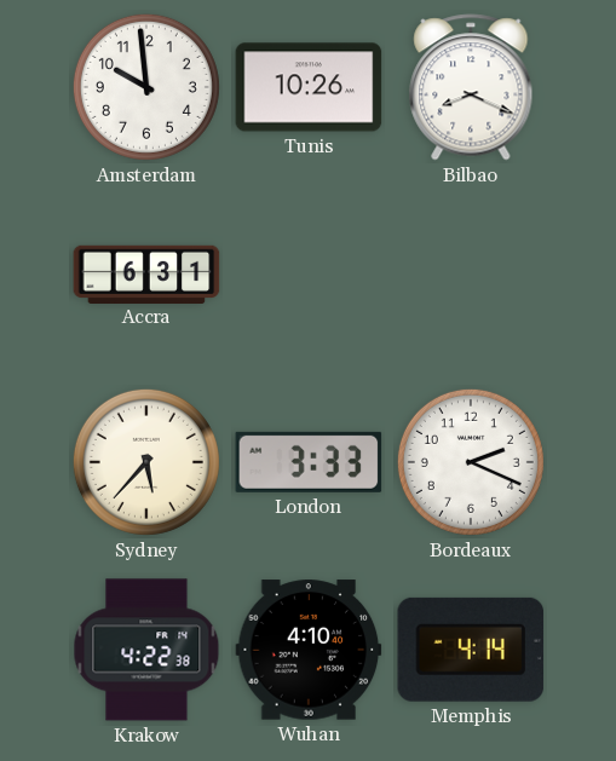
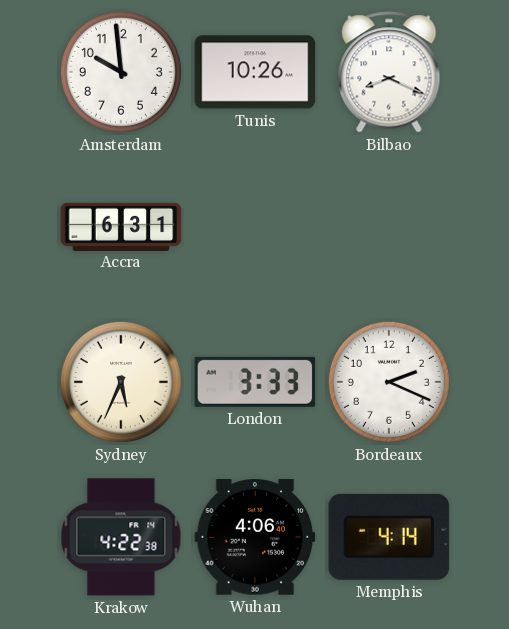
Sydney: 5:37 -> 5:34
Wuhan: 4:10 -> 4:06
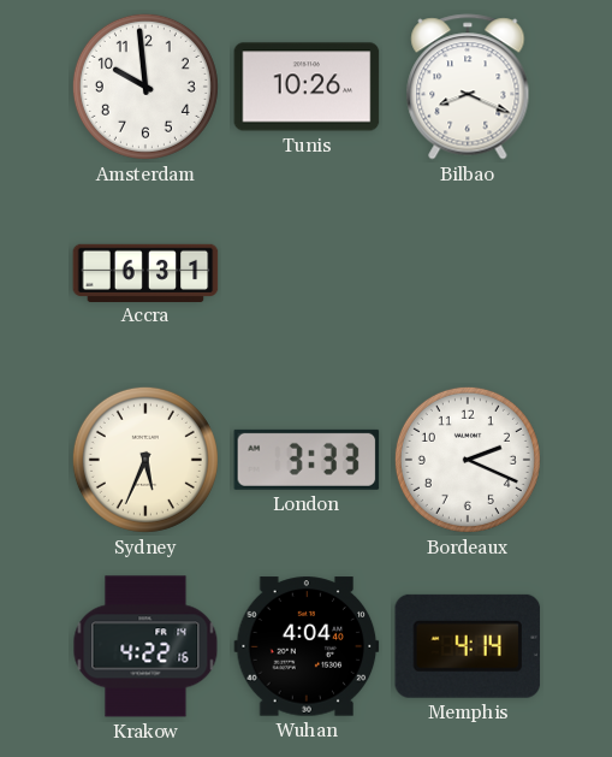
Krakow: 4:22:38 -> 4:22:16
Wuhan: 4:06 -> 4:04
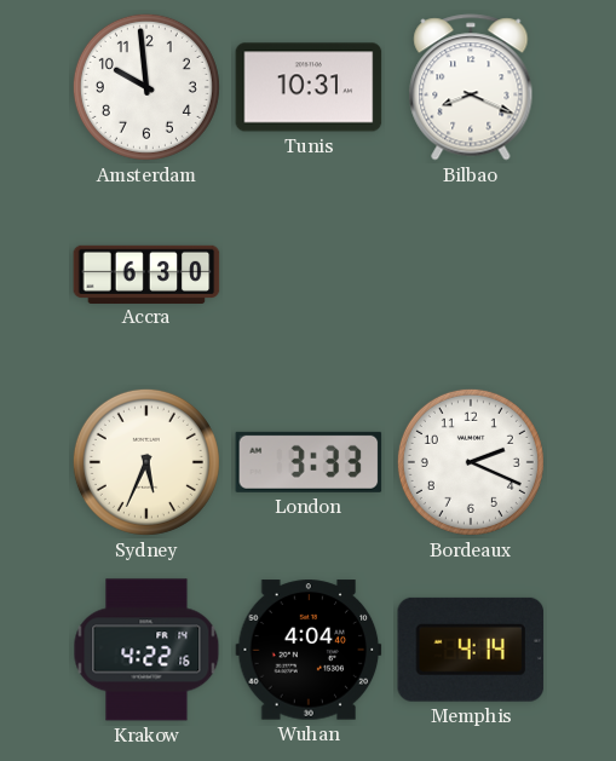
Tunis: 10:26 -> 10:31
Accra: 6:31 -> 6:30
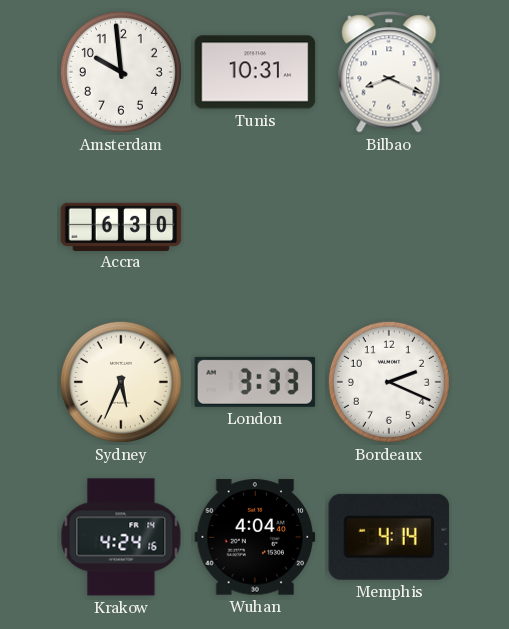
Krakow: 4:22 -> 4:24
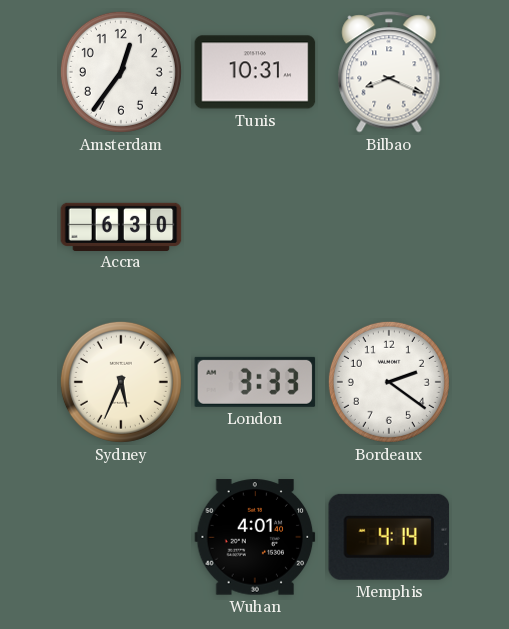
Amsterdam: 9:59 -> 12:36
Bordeaux: 2:19 -> 2:21
Krakow: 4:24 -> none
Wuhan: 4:04 -> 4:01
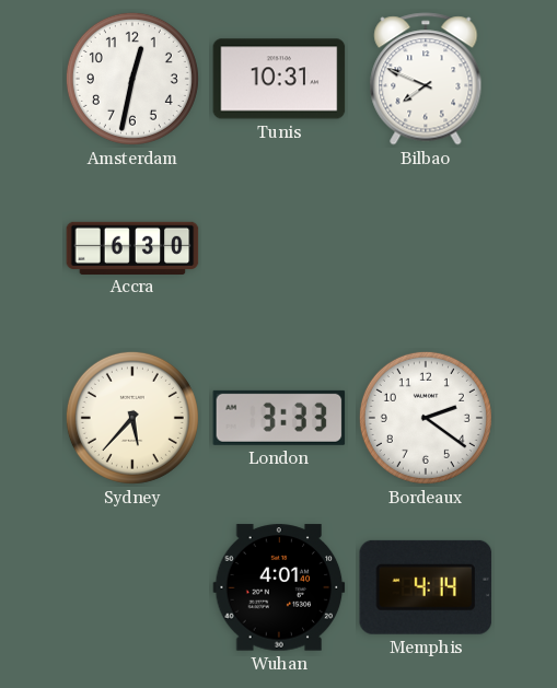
Amsterdam: 12:36 -> 12:32
Bilbao: 8:19 -> 7:49
Sydney: 5:34 -> 5:37
